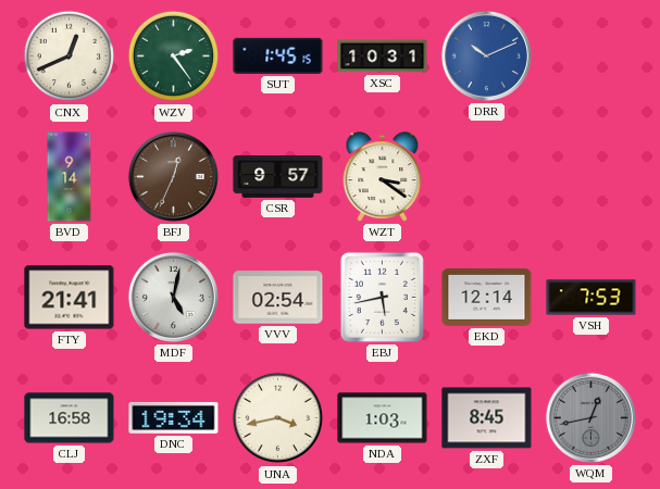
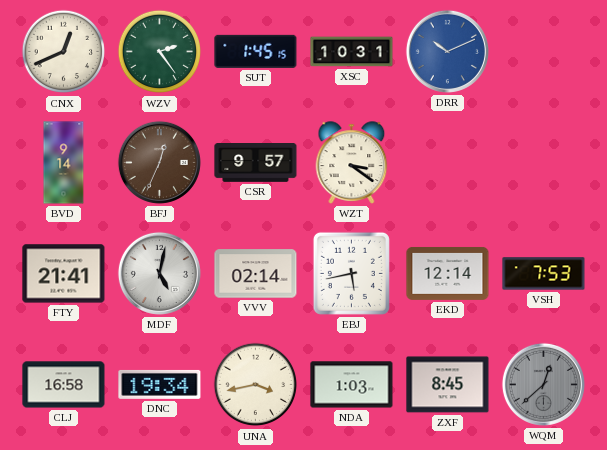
VVV: 02:54 -> 02:14
WQM: 12:43 -> 12:38
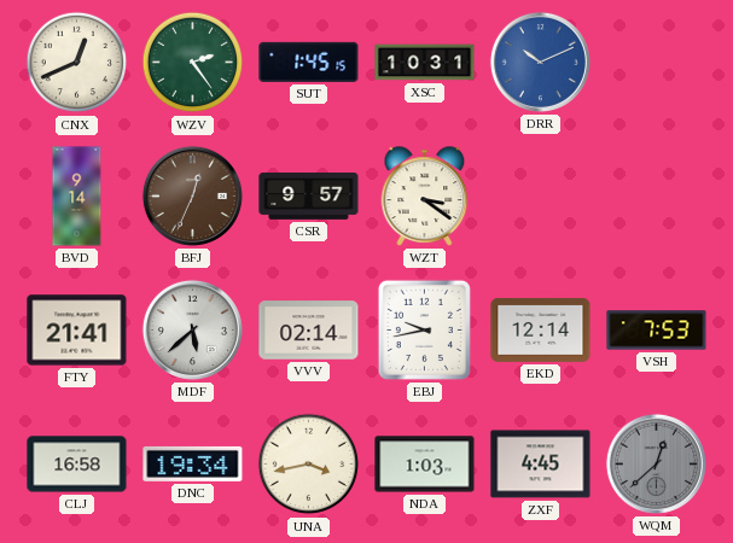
MDF: 5:02 -> 5:38
EBJ: 5:43 -> 9:43
ZXF: 8:45 -> 4:45
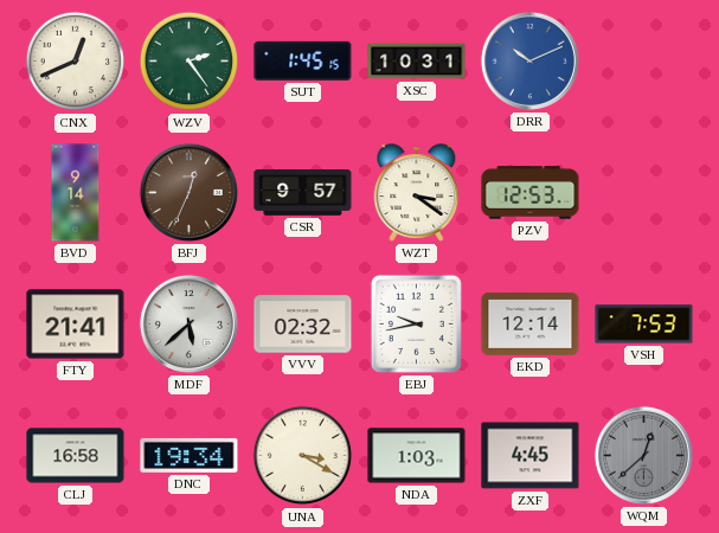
PZV: none -> 12:53
VVV: 02:14 -> 02:32
UNA: 3:43 -> 3:20
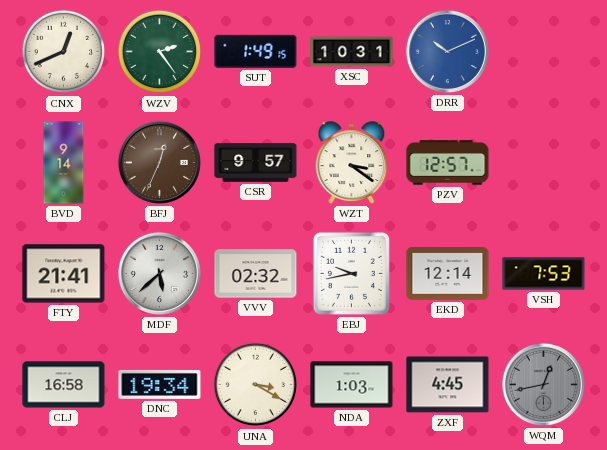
SUT: 1:45 -> 1:49
PZV: 12:53 -> 12:57
WQM: 12:38 -> 12:43
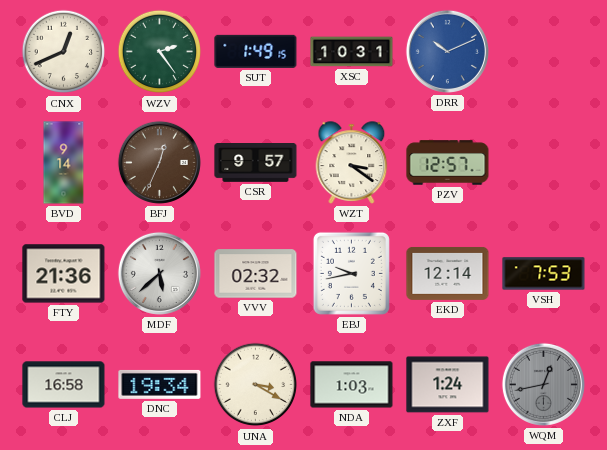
FTY: 21:41 -> 21:36
ZXF: 4:45 -> 1:24
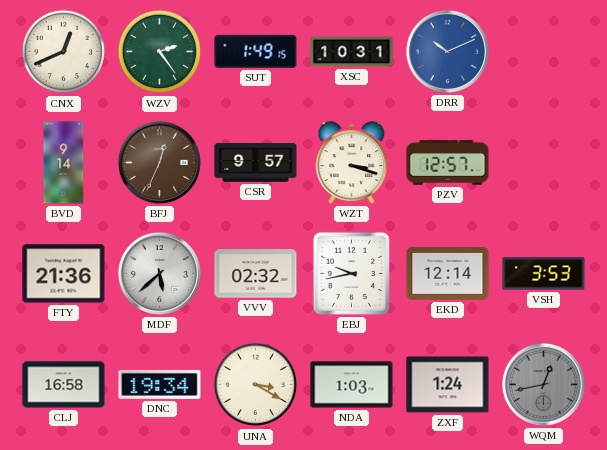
WZT: 3:21 -> 3:18
VSH: 7:53 -> 3:53
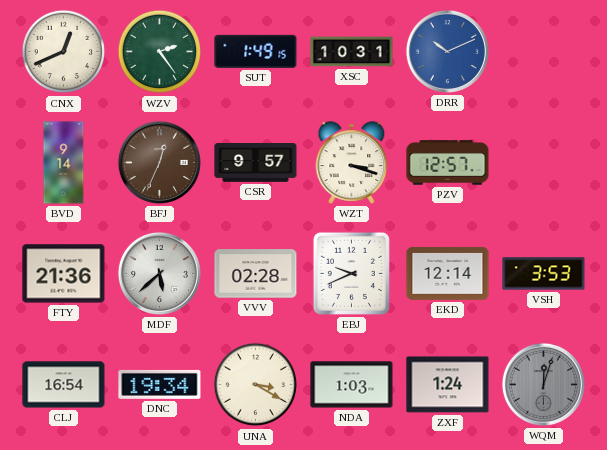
VVV: 02:32 -> 02:28
EBJ: 9:43 -> 9:41
CLJ: 16:58 -> 16:54
WQM: 12:43 -> 12:03
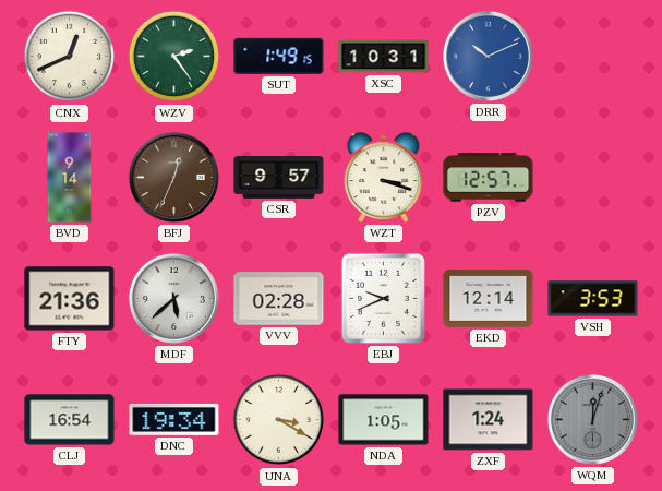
NDA: 1:03 -> 1:05
